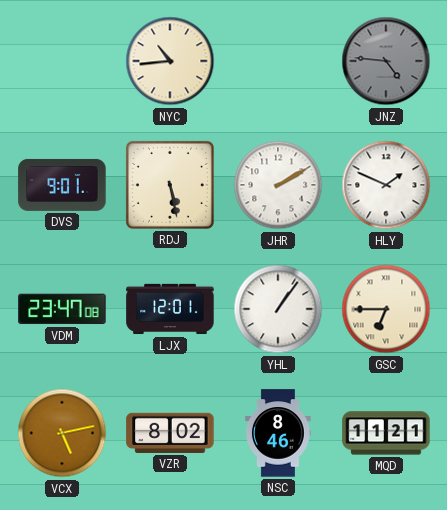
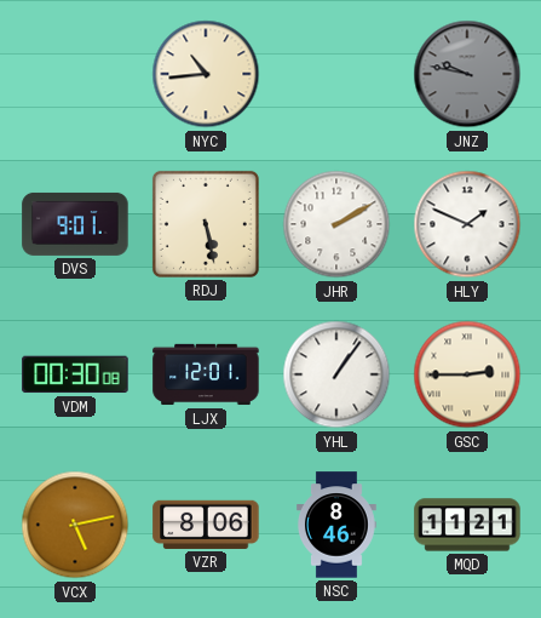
JNZ: 4:46 -> 9:47
VDM: 23:47 -> 00:30
GSC: 6:45 -> 2:45
VZR: 8:02 -> 8:06
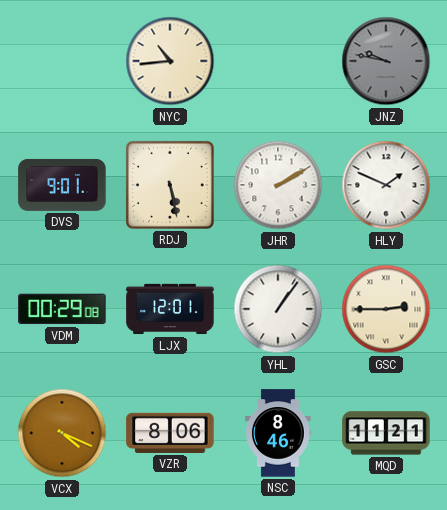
VDM: 00:30 -> 00:29
VCX: 5:13 -> 4:19
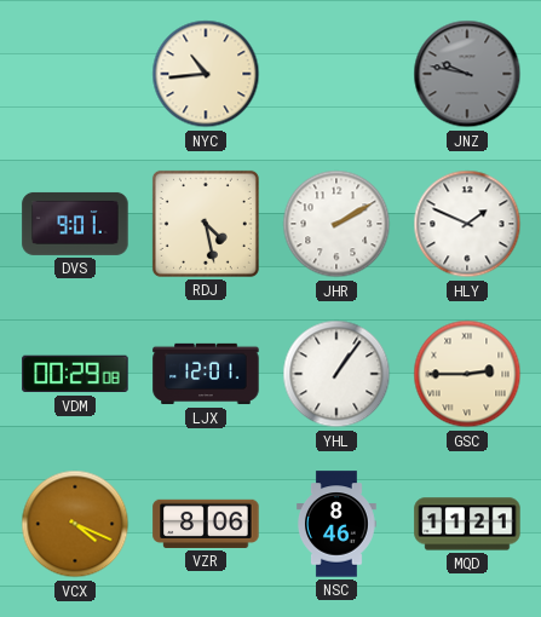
RDJ: 5:28 -> 4:28
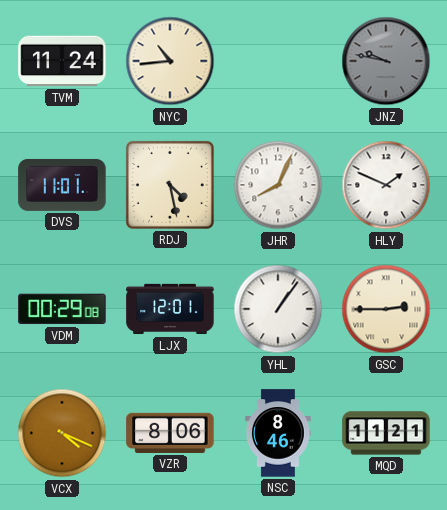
TVM: none -> 11:24
DVS: 9:01 -> 11:01
JHR: 2:10 -> 8:04
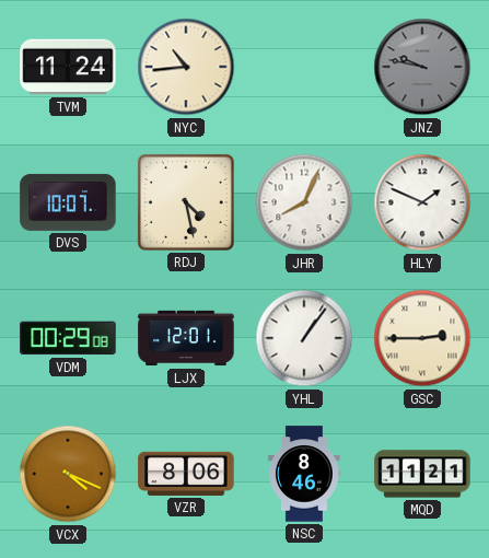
DVS: 11:01 -> 10:07
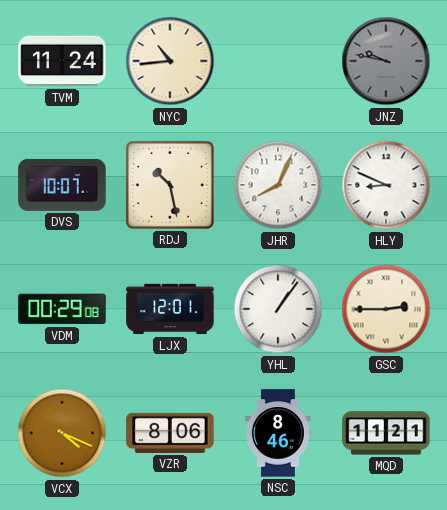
RDJ: 4:28 -> 10:28
HLY: 1:49 -> 8:49
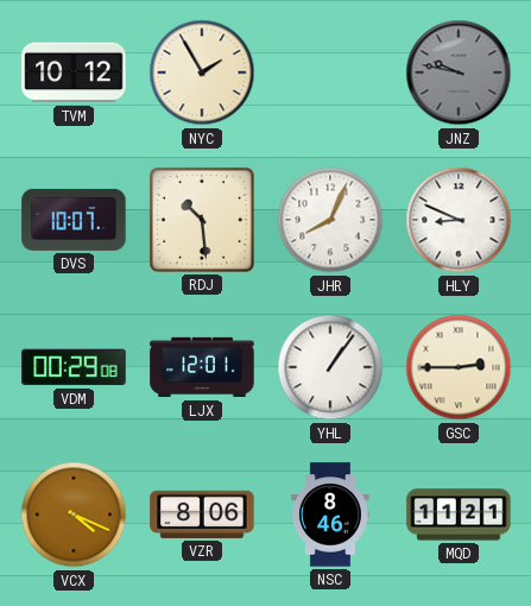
TVM: 11:24 -> 10:12
NYC: 10:44 -> 1:55
RDJ: 10:28 -> 10:29
